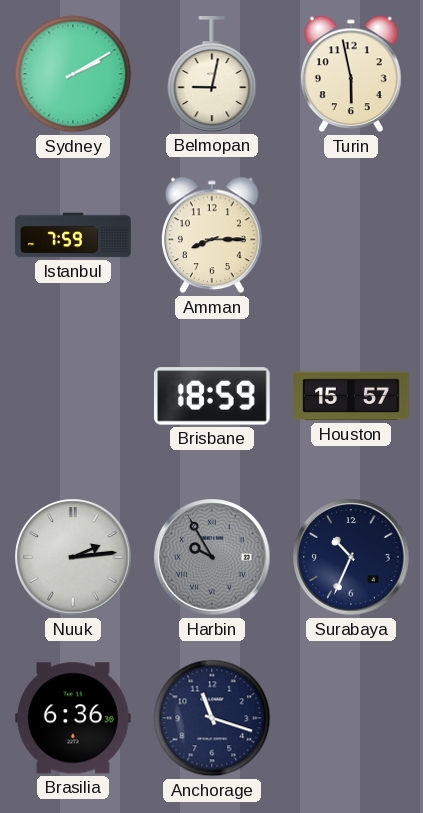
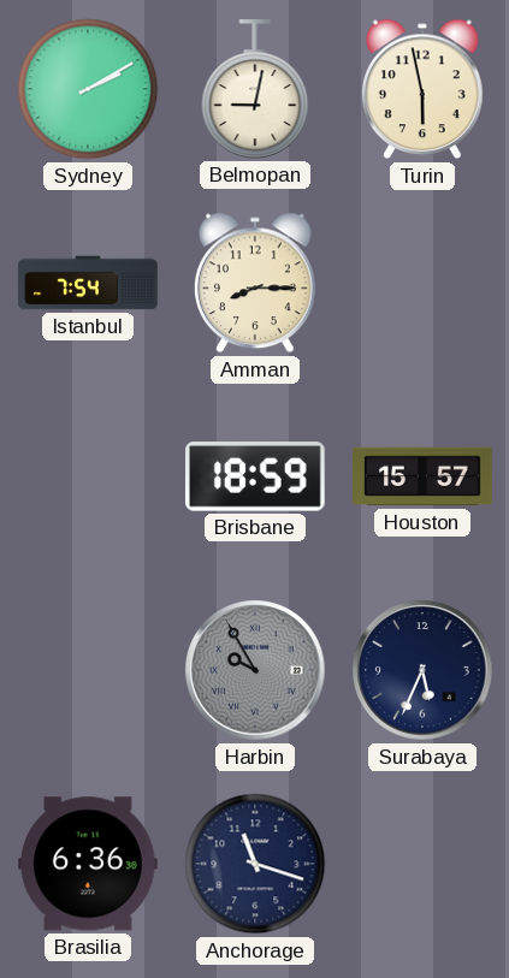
Istanbul: 7:59 -> 7:54
Nuuk: 2:14 -> none
Surabaya: 10:34 -> 5:34
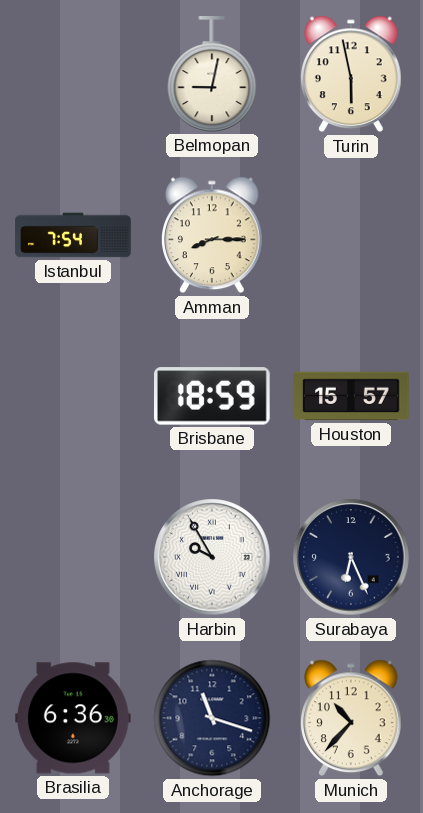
Sydney: 2:10 -> none
Harbin dial: grey -> white
Surabaya: 5:34 -> 6:26
Munich: none -> 10:37
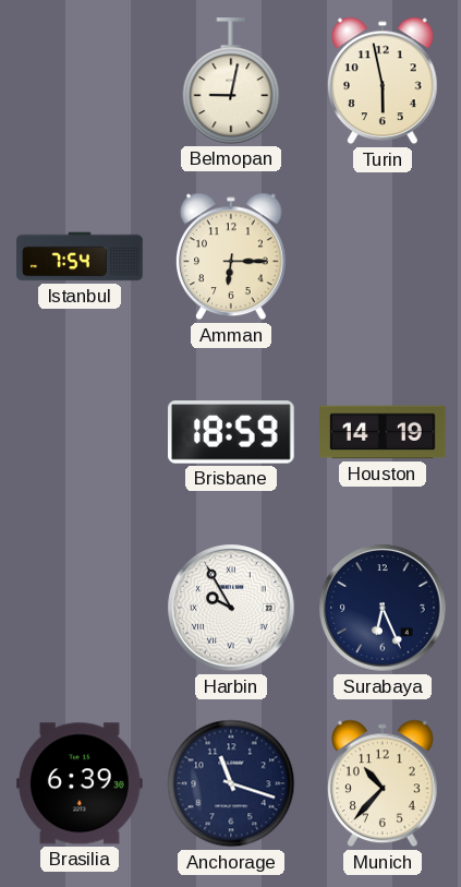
Amman: 8:15 -> 6:15
Houston: 15:57 -> 14:19
Brasilia: 6:36 -> 6:39
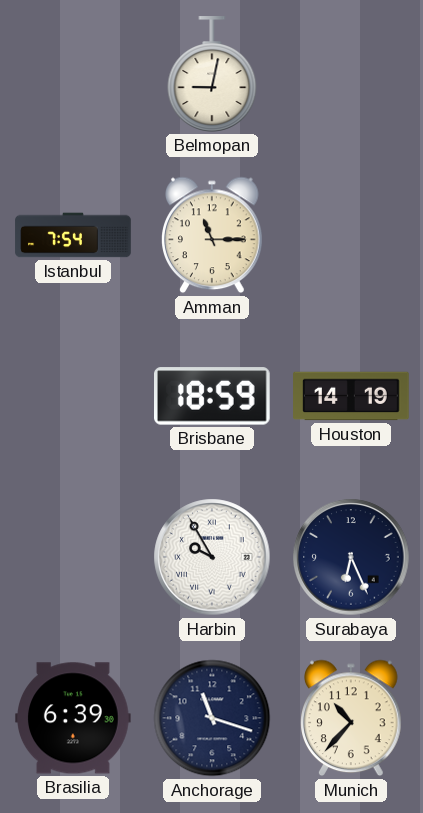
Turin: 5:58 -> none
Amman: 6:15 -> 11:15
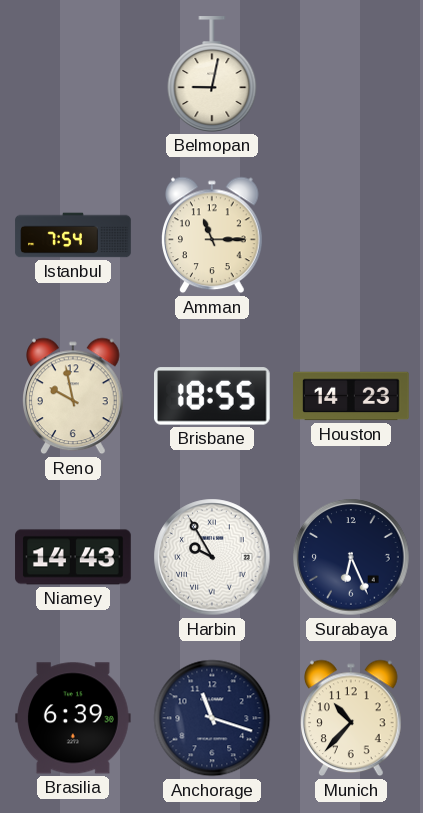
Reno: none -> 9:58
Brisbane: 18:59 -> 18:55
Houston: 14:19 -> 14:23
Niamey: none -> 14:43
